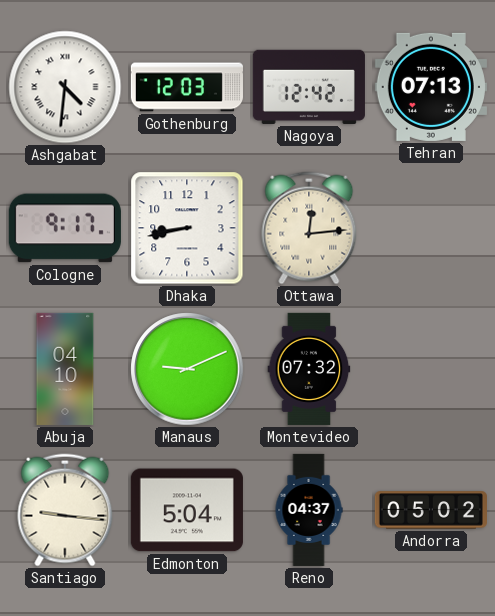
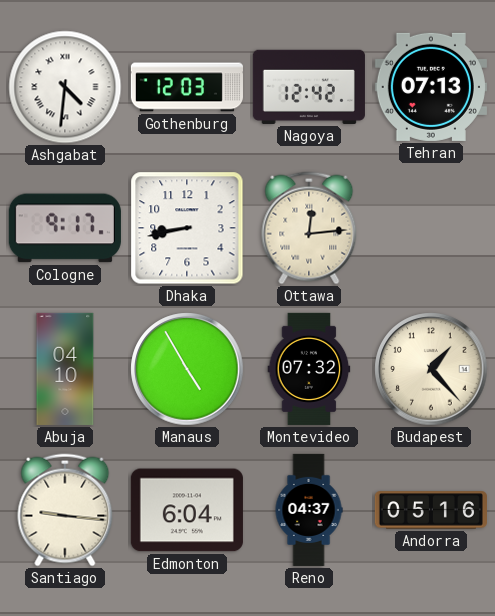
Manaus: 9:11 -> 4:55
Budapest: none -> 1:23
Edmonton: 5:04 -> 6:04
Andorra: 05:02 -> 05:16
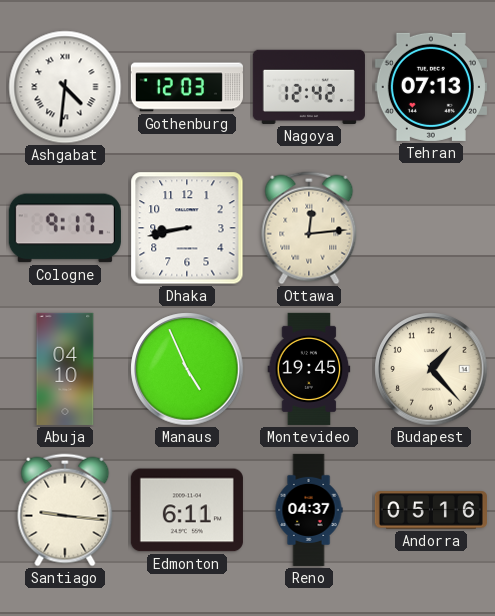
Manaus: 4:55 -> 4:56
Montevideo: 07:32 -> 19:45
Edmonton: 6:04 -> 6:11
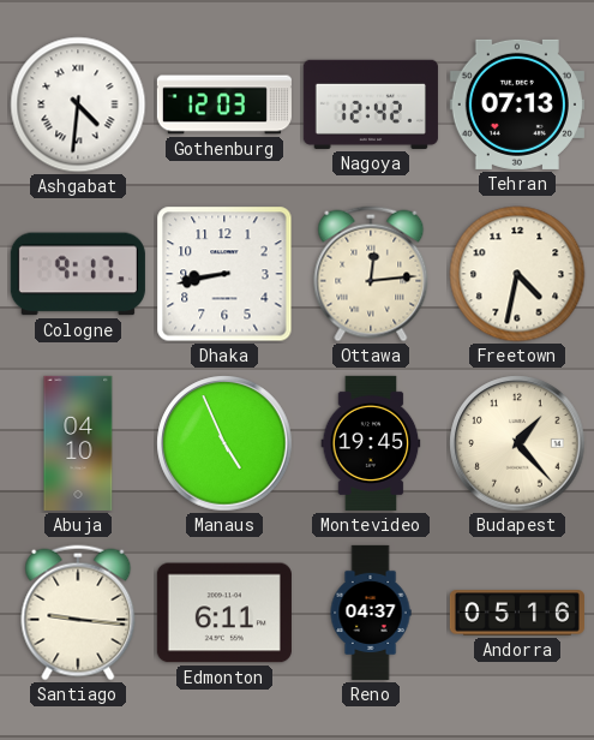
Freetown: none -> 4:32
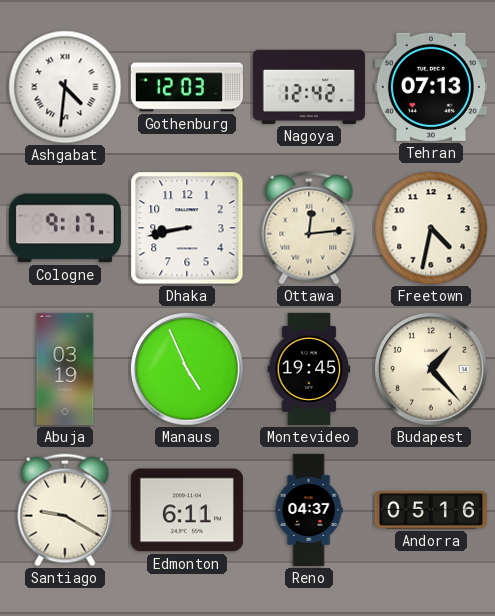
Abuja: 04:10 -> 03:19
Santiago: 9:16 -> 9:20
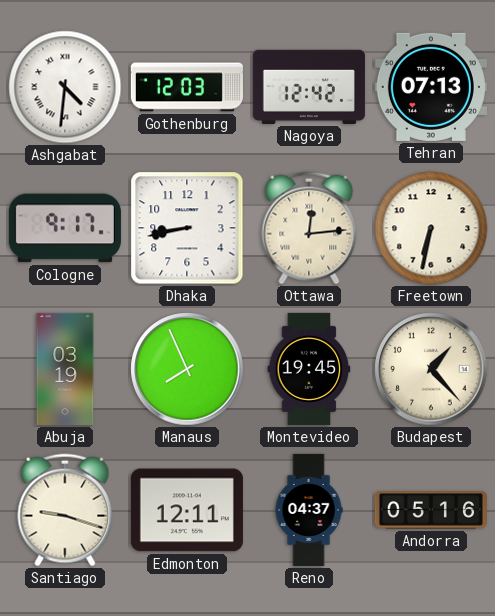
Freetown: 4:32 -> 6:32
Manaus: 4:56 -> 7:56
Santiago: 9:20 -> 9:18
Edmonton: 6:11 -> 12:11
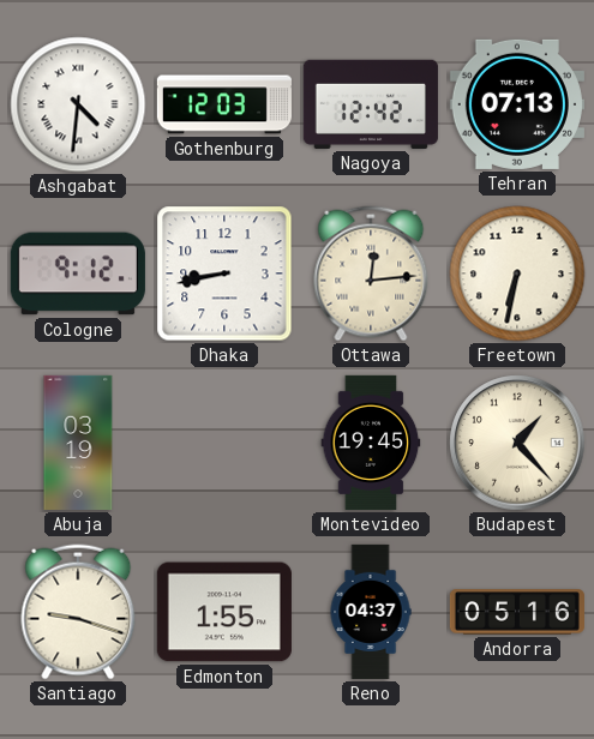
Cologne: 9:17 -> 9:12
Manaus: 7:56 -> none
Edmonton: 12:11 -> 1:55
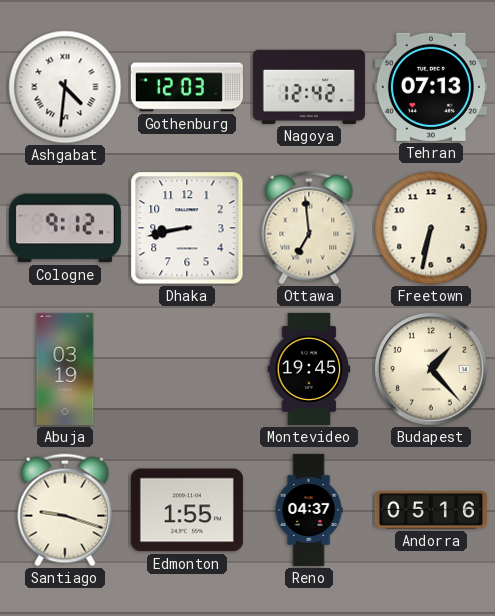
Ottawa: 12:14 -> 6:59
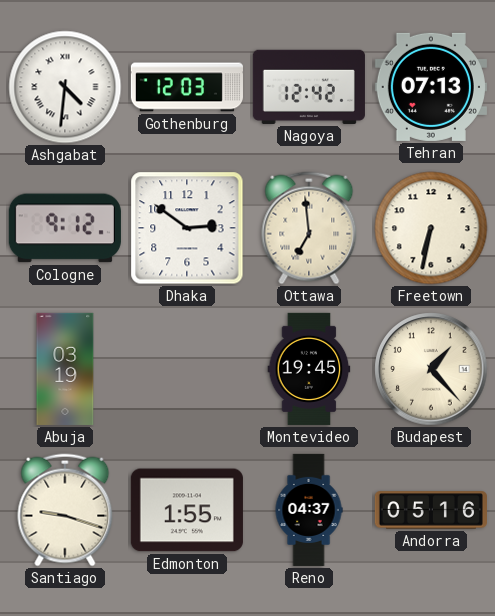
Dhaka: 8:43 -> 2:51
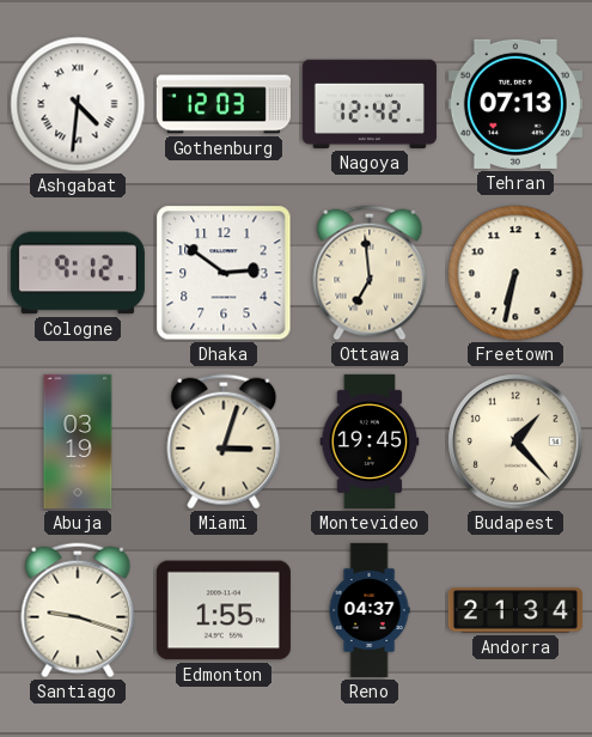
Miami: none -> 3:03
Andorra: 05:16 -> 21:34
